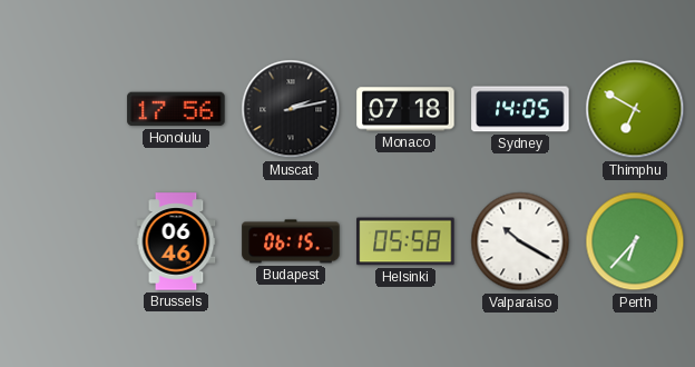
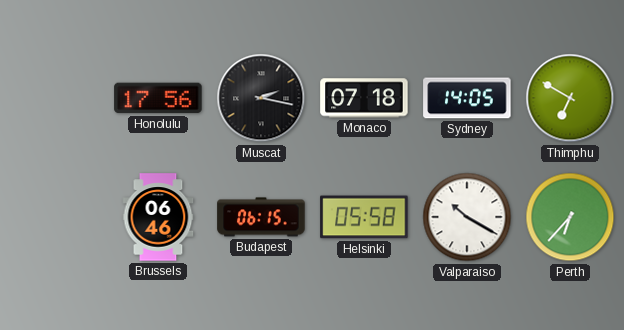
Muscat: 2:13 -> 2:17
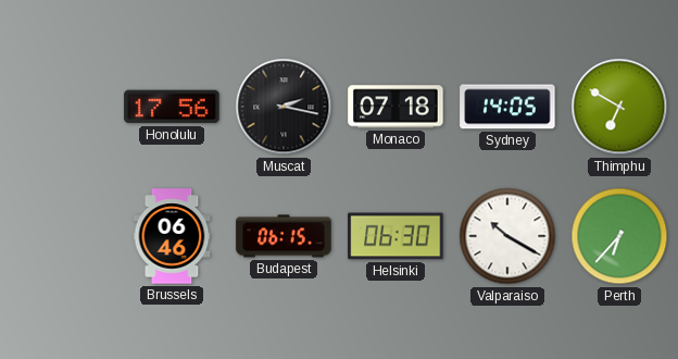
Helsinki: 05:58 -> 06:30
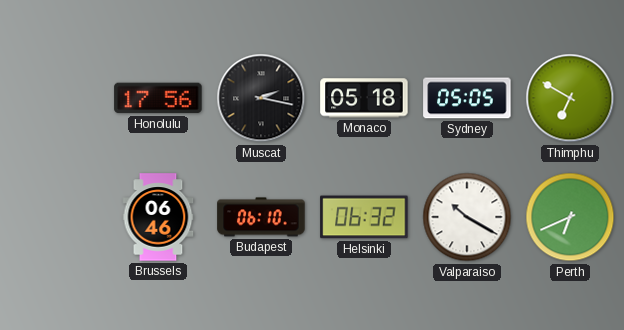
Monaco: 07:18 -> 05:18
Sydney: 14:05 -> 05:05
Budapest: 06:15 -> 06:10
Helsinki: 06:30 -> 06:32
Perth: 6:37 -> 6:41
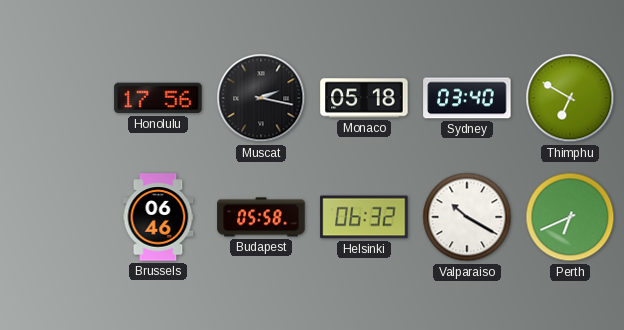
Sydney: 05:05 -> 03:40
Budapest: 06:10 -> 05:58
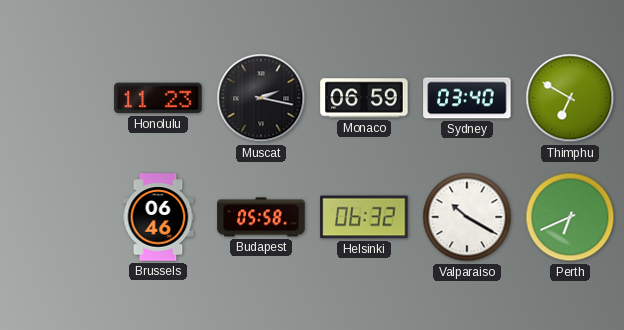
Honolulu: 17:56 -> 11:23
Monaco: 05:18 -> 06:59
